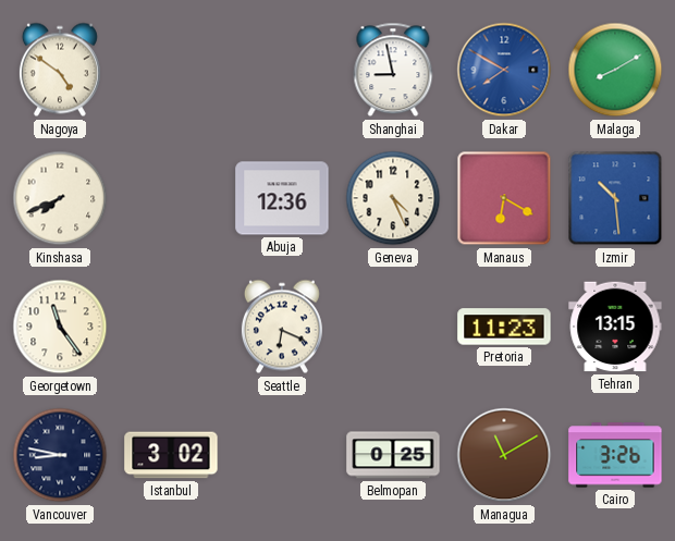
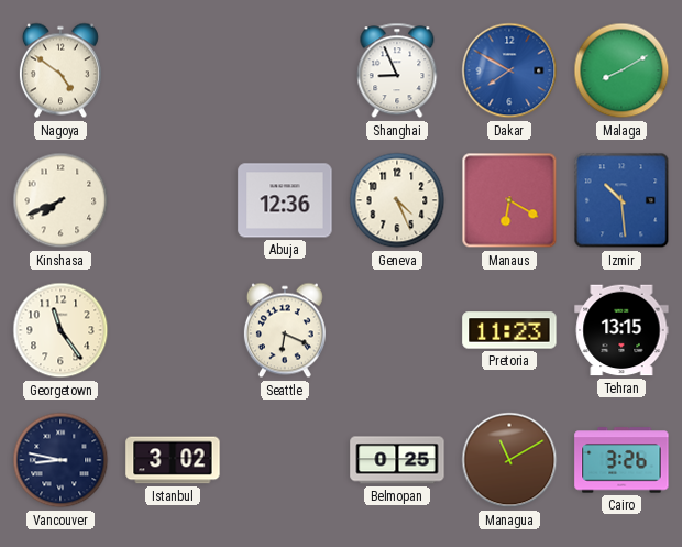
Shanghai: 8:58 -> 8:56
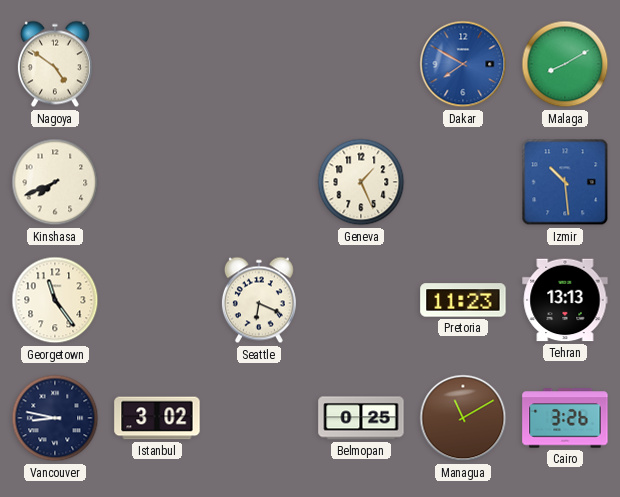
Shanghai: 8:56 -> none
Abuja: 12:36 -> none
Geneva: 4:26 -> 1:26
Manaus: 6:20 -> none
Tehran: 13:15 -> 13:13
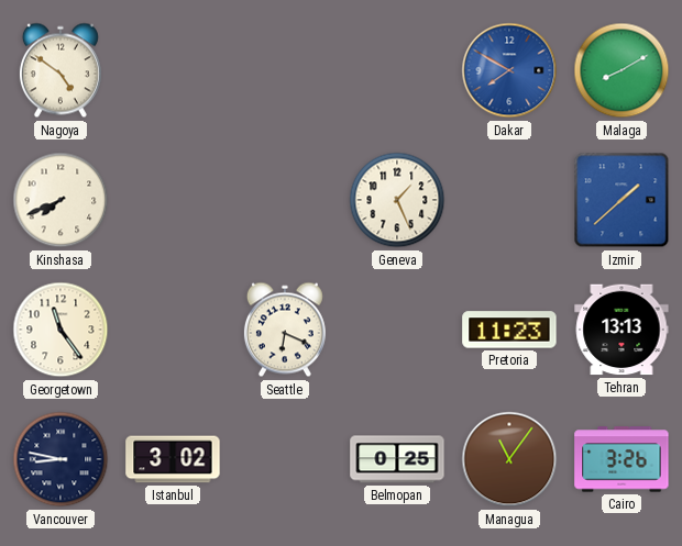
Izmir: 10:29 -> 1:38
Managua: 11:10 -> 11:06
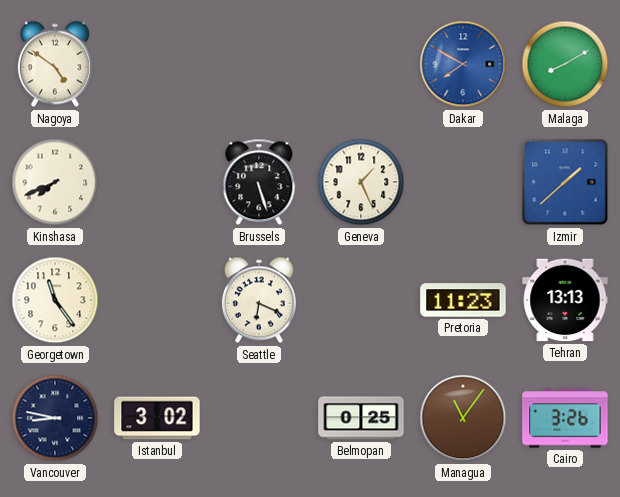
Brussels: none -> 5:27
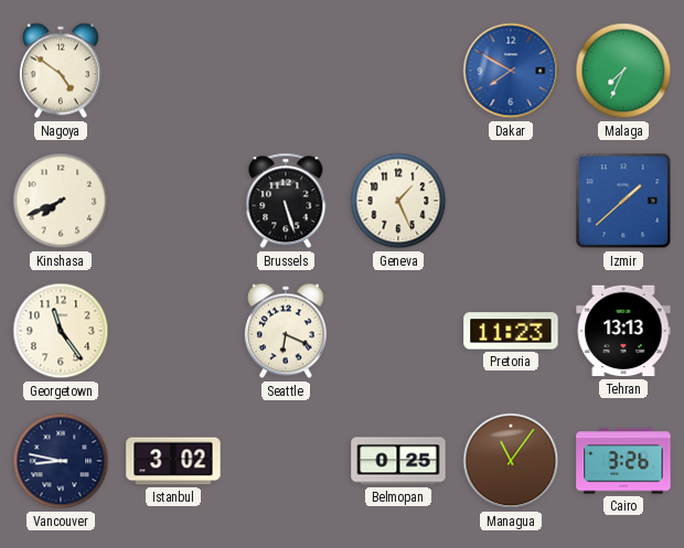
Malaga: 8:10 -> 7:34
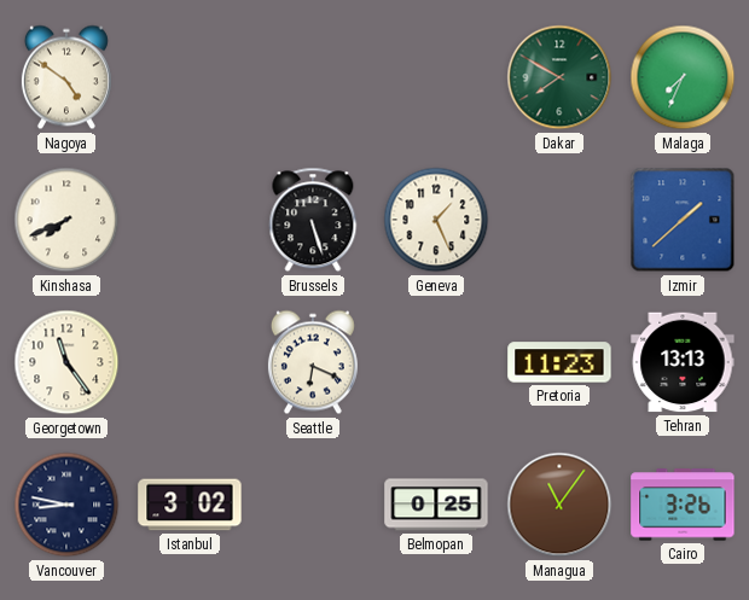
Dakar dial: blue -> green
